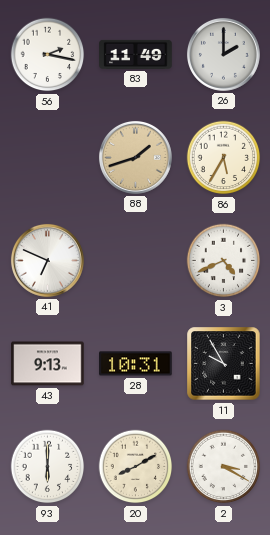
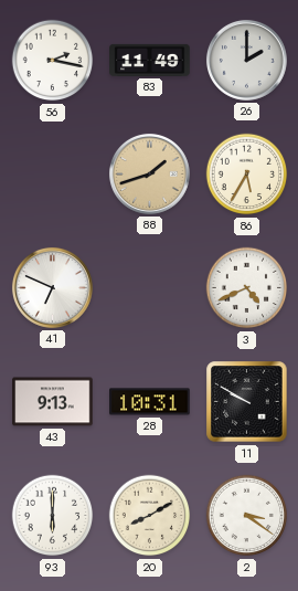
11: 9:55 -> 9:50
2: 3:20 -> 3:21
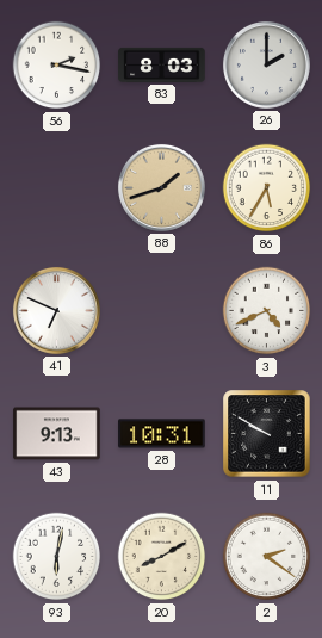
83: 11:49 -> 8:03
93: 6:00 -> 6:02
2: 3:21 -> 2:21
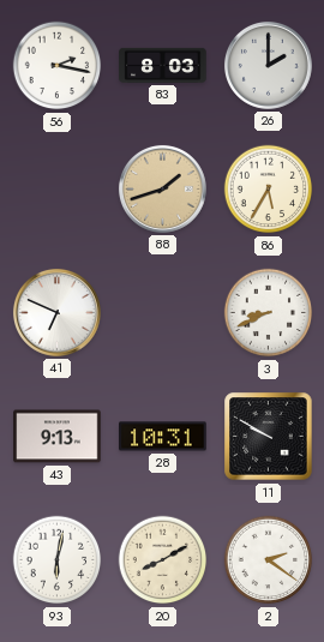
3: 4:41 -> 8:41
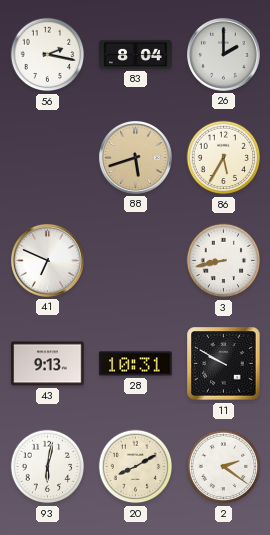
83: 8:03 -> 8:04
88: 1:42 -> 5:42
3: 8:41 -> 8:43
